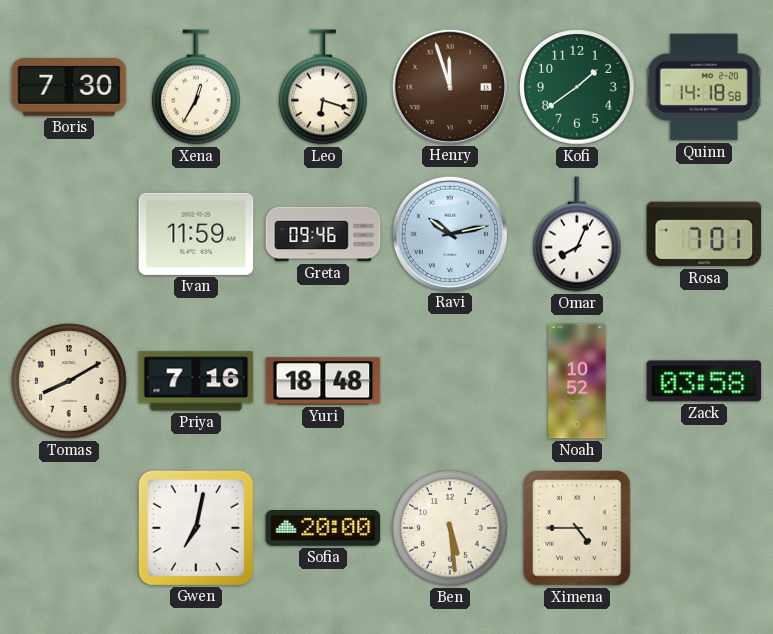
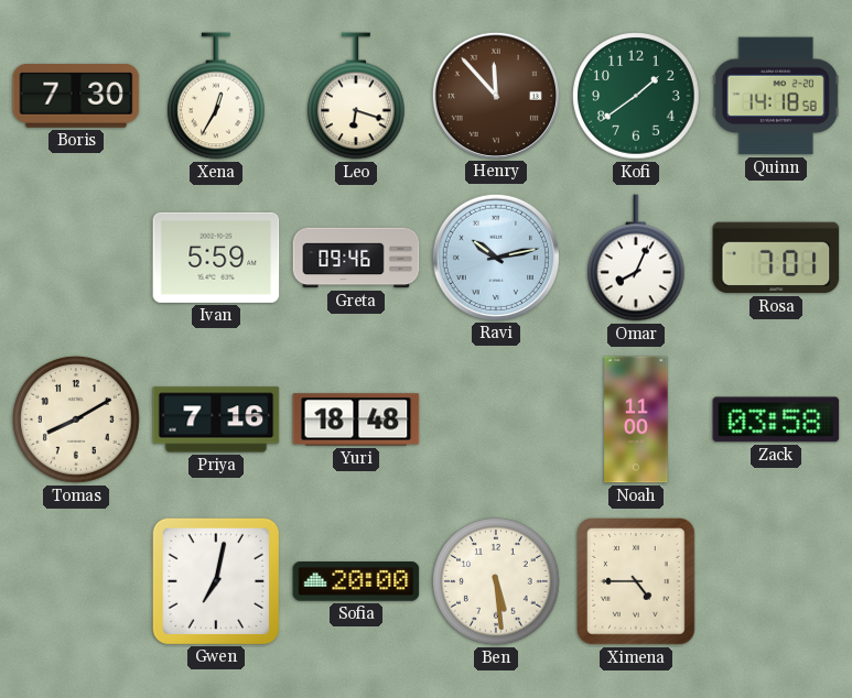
Henry: 11:57 -> 11:53
Ivan: 11:59 -> 5:59
Noah: 10:52 -> 11:00
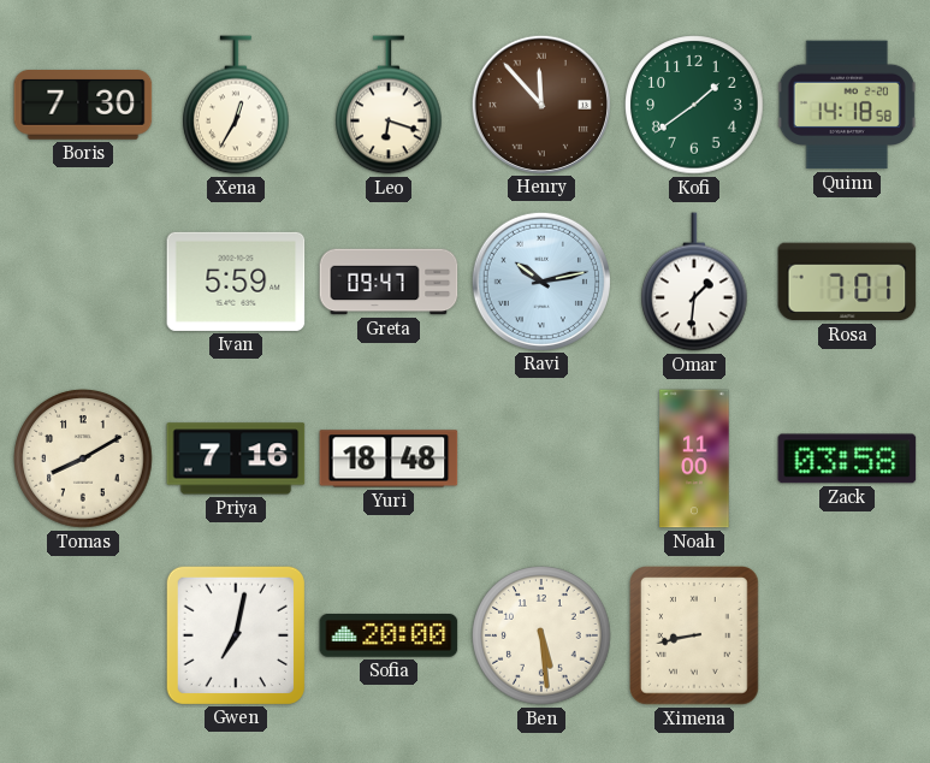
Greta: 09:46 -> 09:47
Omar: 8:04 -> 1:31
Ximena: 4:45 -> 8:43
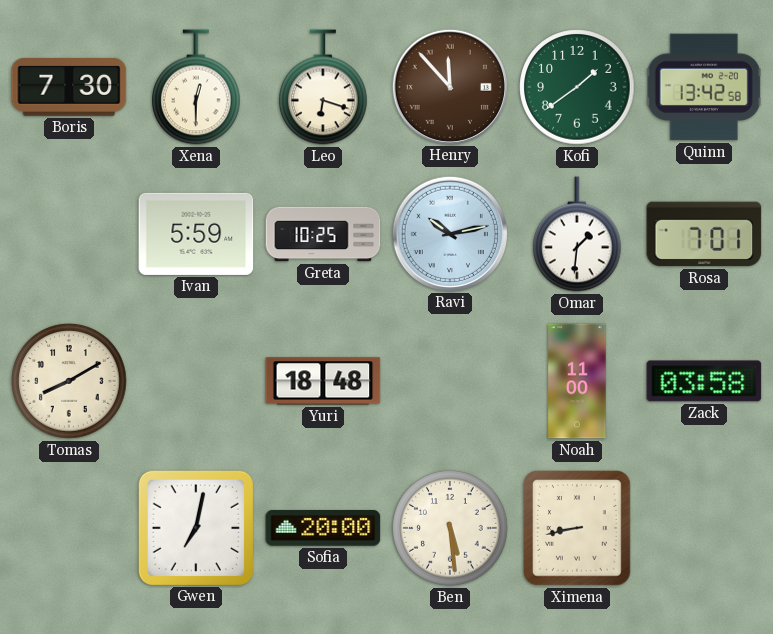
Xena: 12:35 -> 12:30
Quinn: 14:18 -> 13:42
Greta: 09:47 -> 10:25
Priya: 7:16 -> none
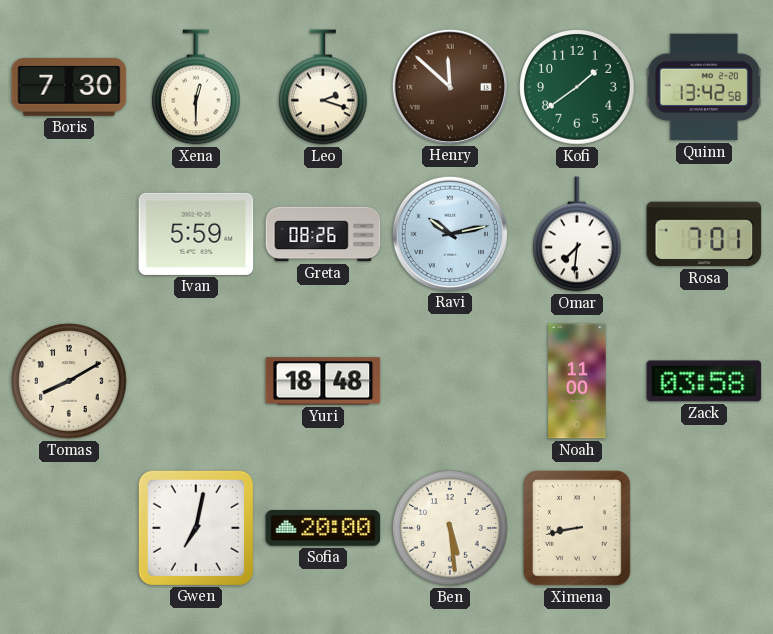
Leo: 6:18 -> 2:18
Henry: 11:53 -> 11:52
Greta: 10:25 -> 08:26
Omar: 1:31 -> 7:31
